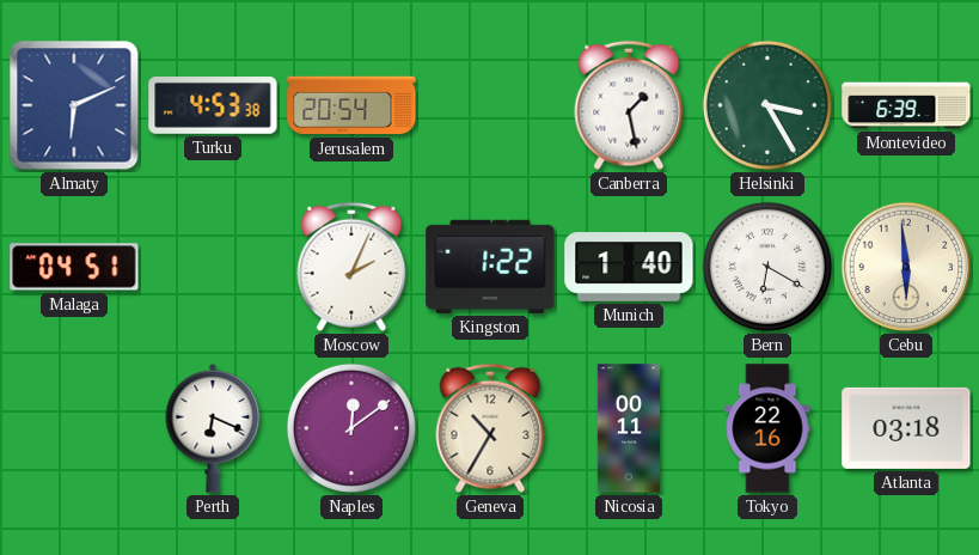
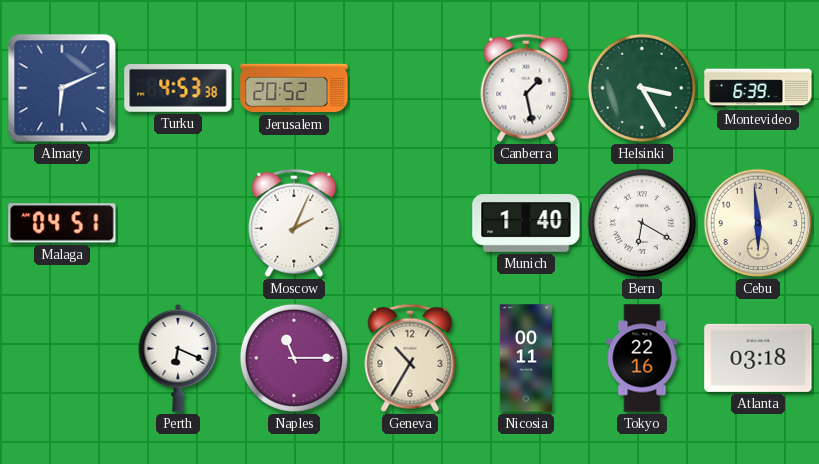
Jerusalem: 20:54 -> 20:52
Kingston: 1:22 -> none
Naples: 12:09 -> 11:15
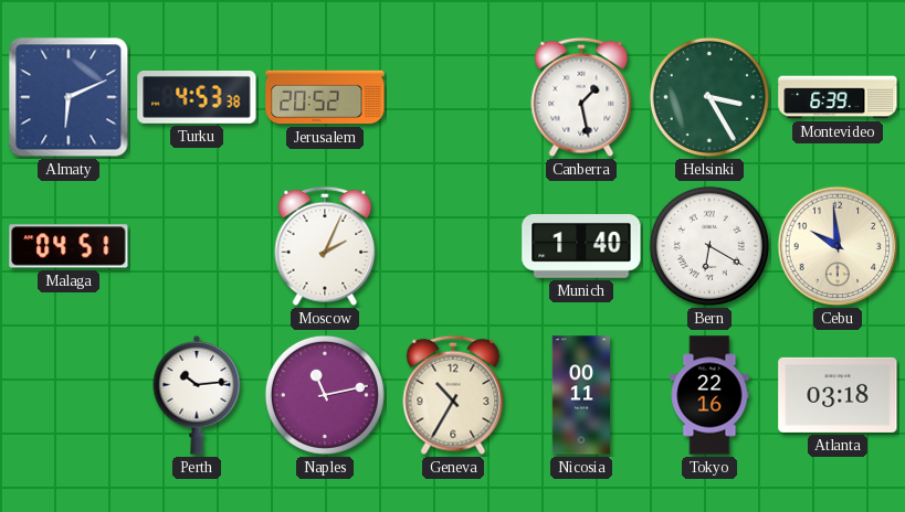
Cebu: 5:59 -> 9:59
Perth: 6:19 -> 10:14
Naples: 11:15 -> 11:13
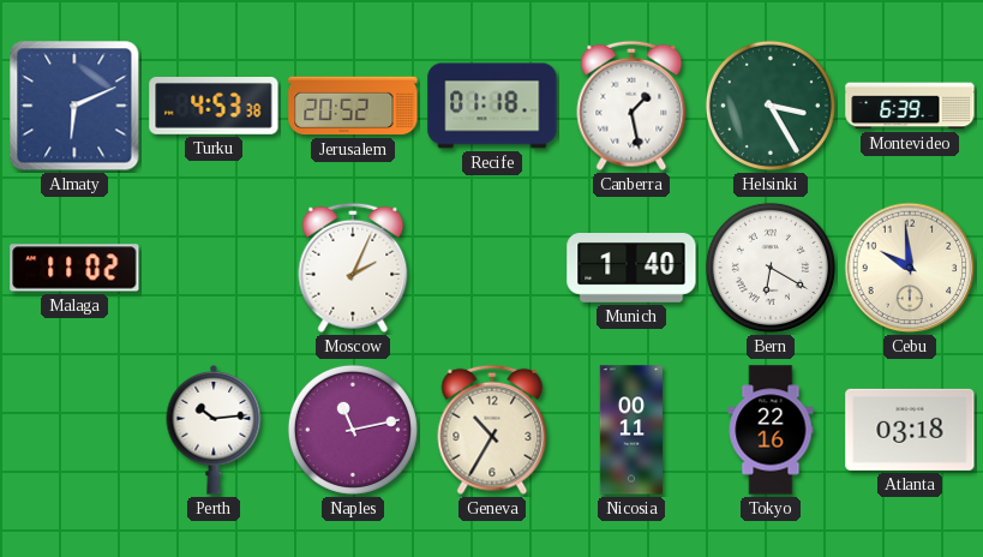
Recife: none -> 01:18
Malaga: 04:51 -> 11:02
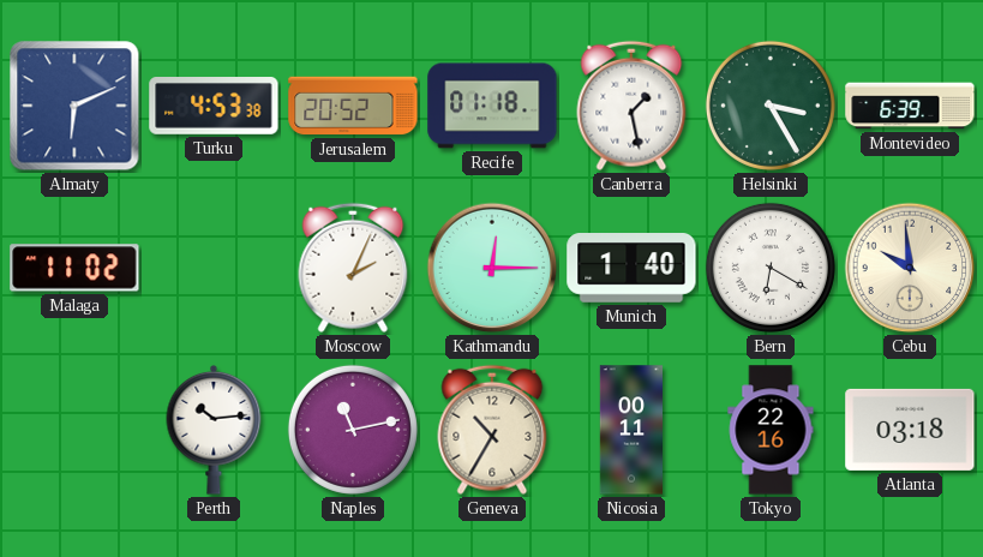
Kathmandu: none -> 12:15
